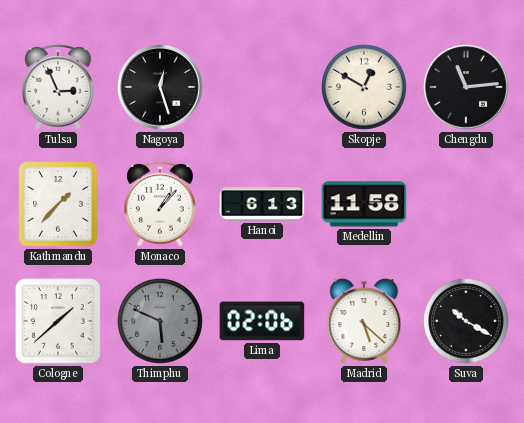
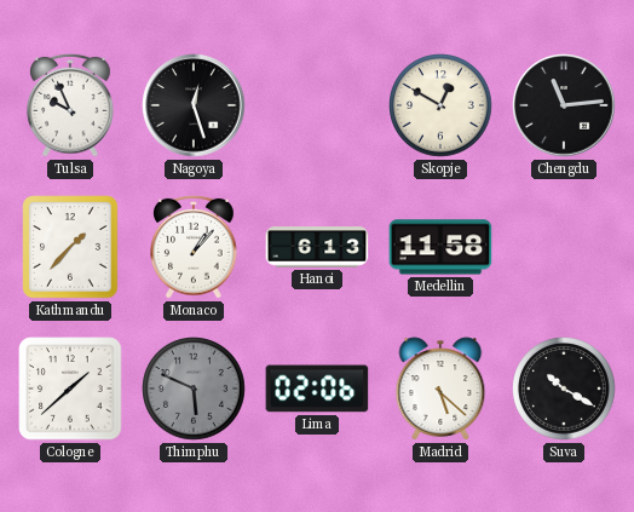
Tulsa: 2:56 -> 9:56
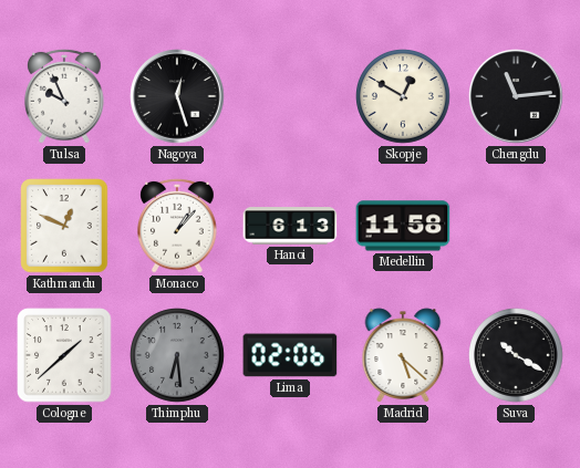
Kathmandu: 1:37 -> 12:49
Thimphu: 5:49 -> 6:29
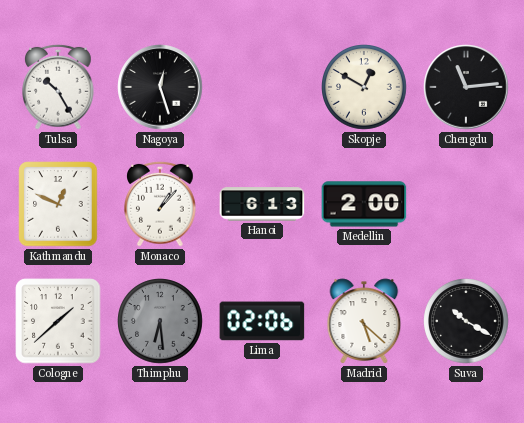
Tulsa: 9:56 -> 10:25
Medellin: 11:58 -> 2:00
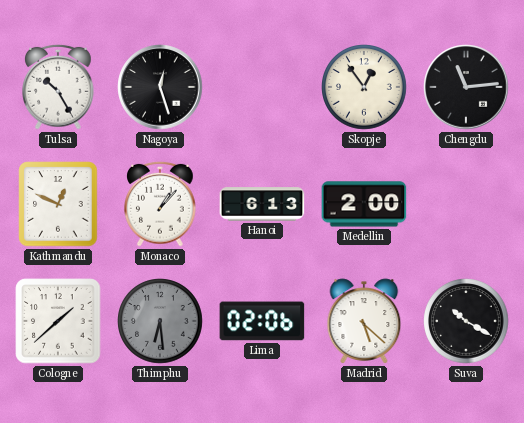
Skopje: 12:50 -> 12:54
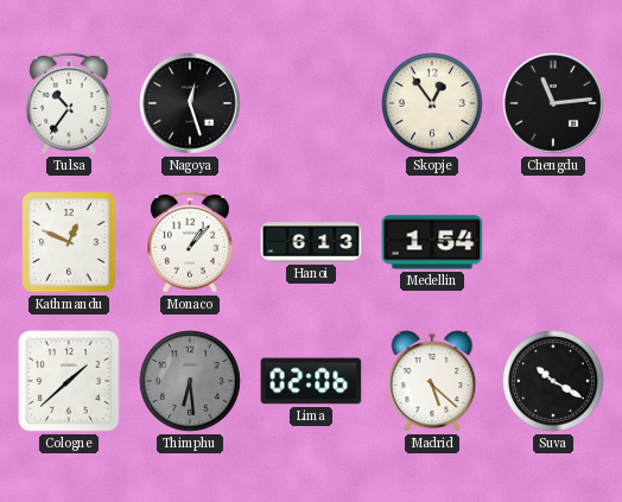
Tulsa: 10:25 -> 10:36
Medellin: 2:00 -> 1:54
